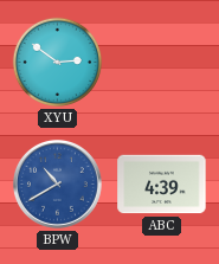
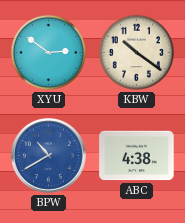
KBW: none -> 10:21
ABC: 4:39 -> 4:38
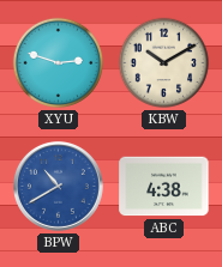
XYU: 2:51 -> 2:48
KBW: 10:21 -> 10:10
